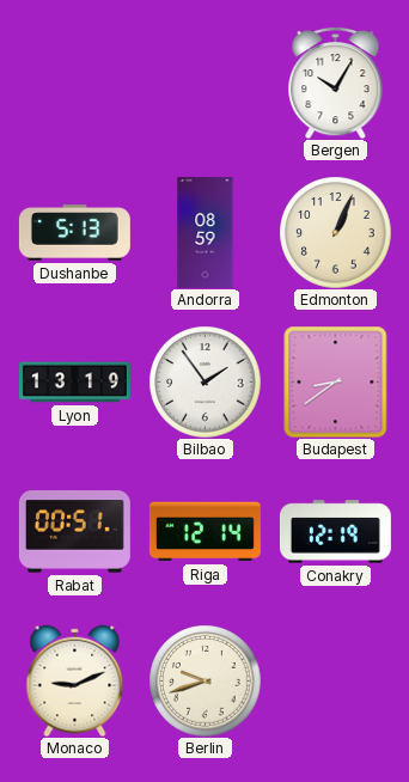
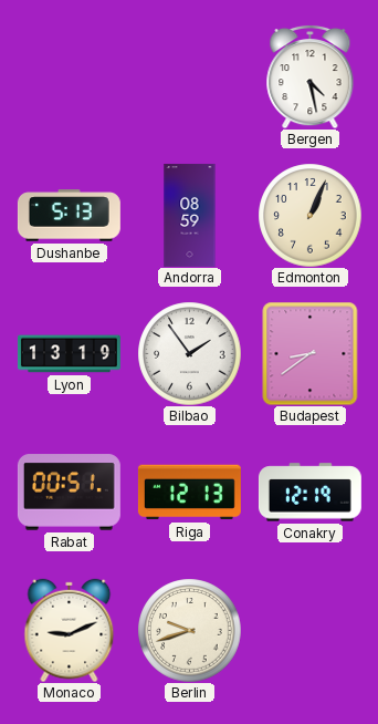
Bergen: 10:05 -> 4:28
Riga: 12:14 -> 12:13
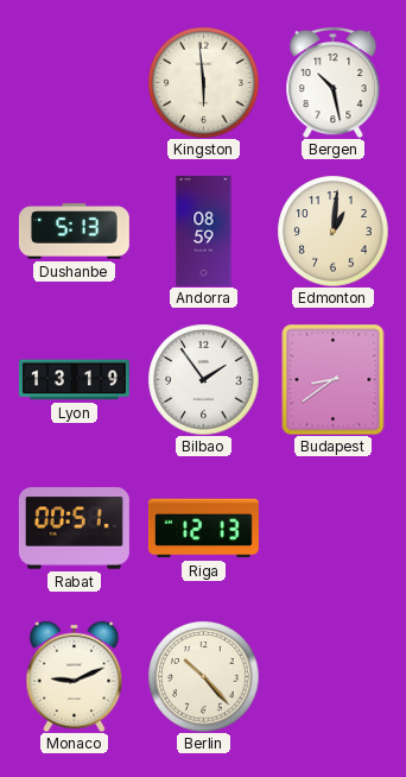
Kingston: none -> 5:59
Bergen: 4:28 -> 10:28
Edmonton: 1:04 -> 1:01
Conakry: 12:19 -> none
Berlin: 9:42 -> 10:23
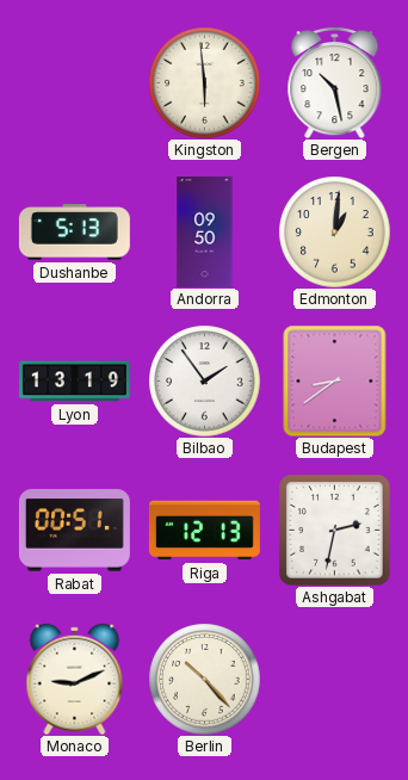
Andorra: 08:59 -> 09:50
Ashgabat: none -> 2:32
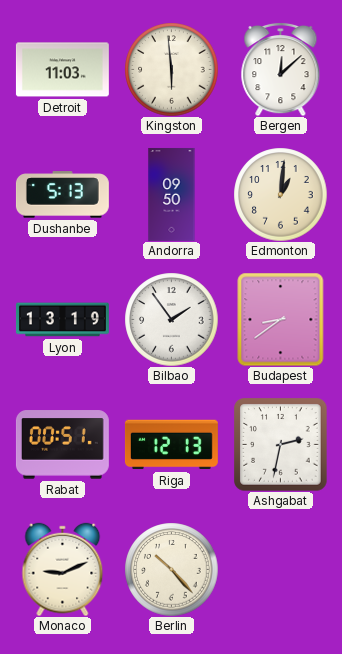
Detroit: none -> 11:03
Bergen: 10:28 -> 12:08
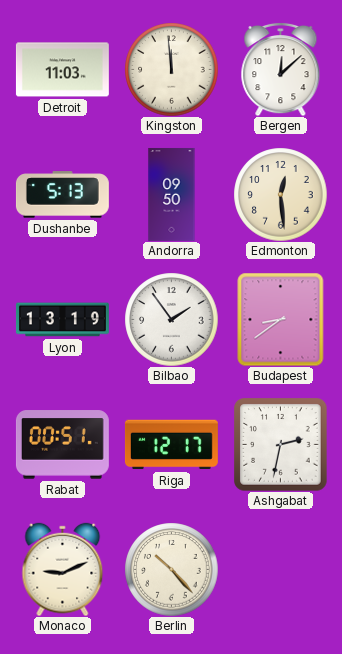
Kingston: 5:59 -> 11:59
Edmonton: 1:01 -> 12:29
Riga: 12:13 -> 12:17
